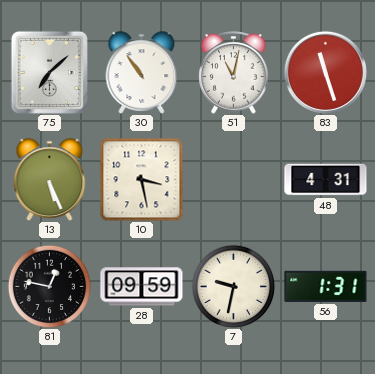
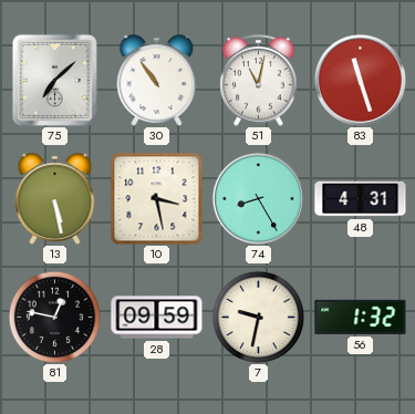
13: 5:26 -> 5:28
74: none -> 8:25
56: 1:31 -> 1:32
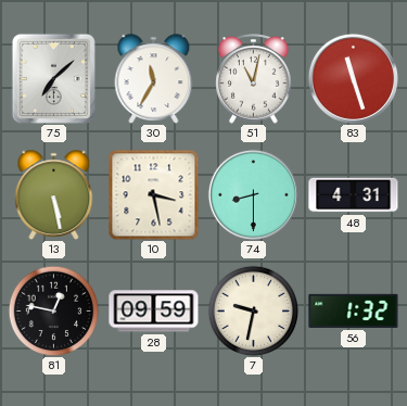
30: 10:54 -> 11:35
74: 8:25 -> 8:30
